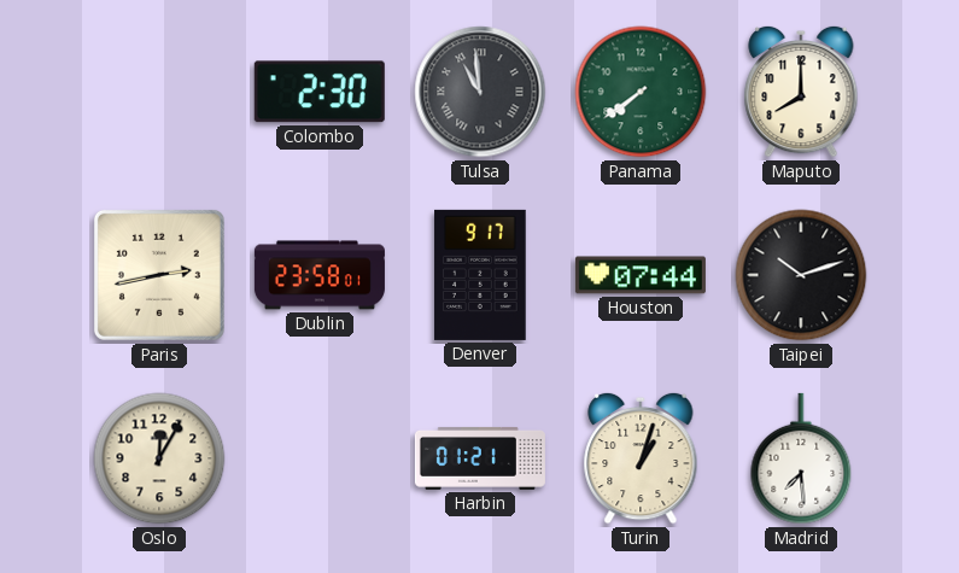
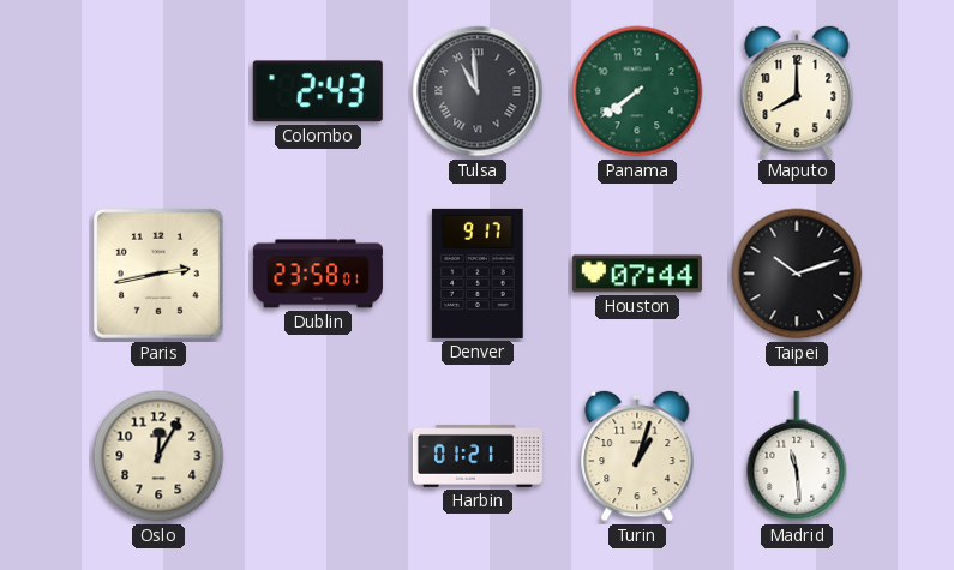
Colombo: 2:30 -> 2:43
Madrid: 7:29 -> 11:29
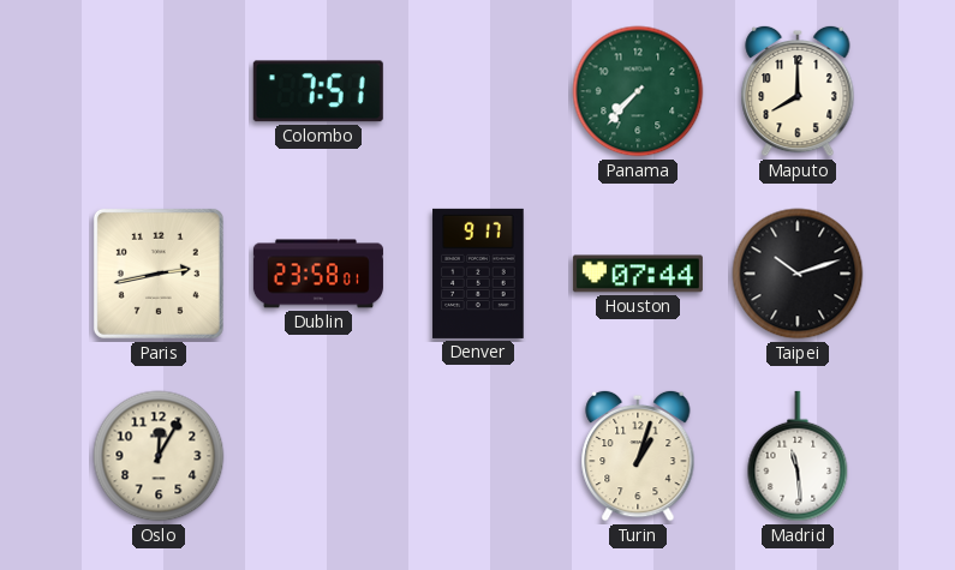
Colombo: 2:43 -> 7:51
Tulsa: 10:59 -> none
Panama: 7:39 -> 7:37
Harbin: 01:21 -> none
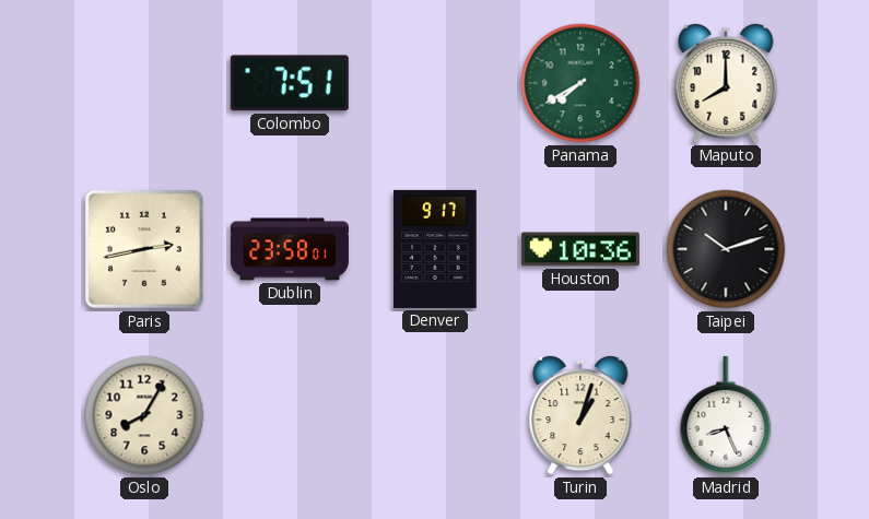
Panama: 7:37 -> 7:40
Houston: 07:44 -> 10:36
Oslo: 12:05 -> 8:05
Madrid: 11:29 -> 8:26
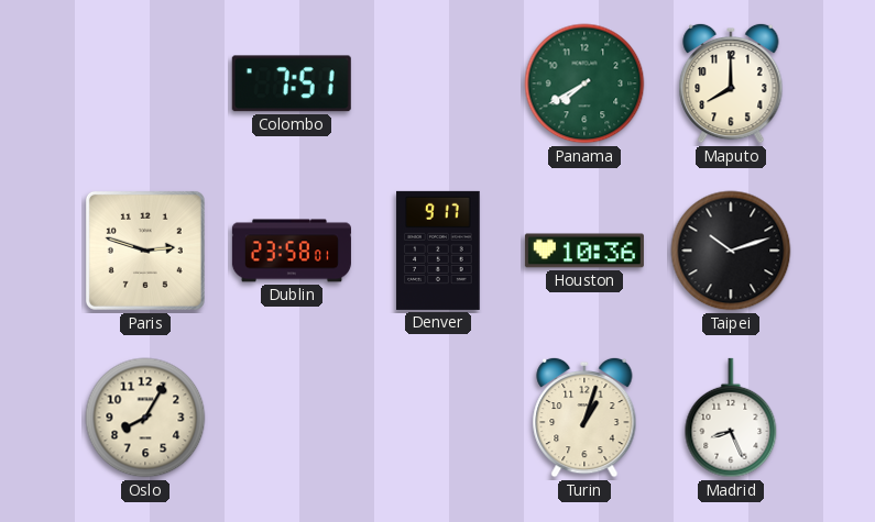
Paris: 2:43 -> 2:48
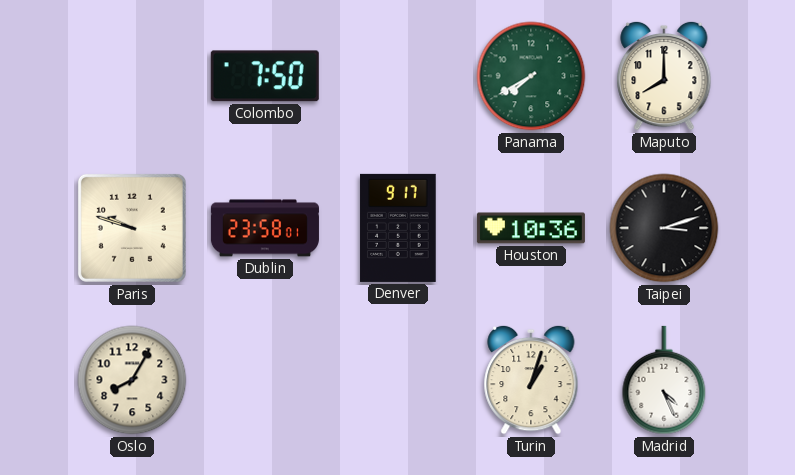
Colombo: 7:51 -> 7:50
Paris: 2:48 -> 9:48
Taipei: 10:12 -> 3:12
Madrid: 8:26 -> 4:26
